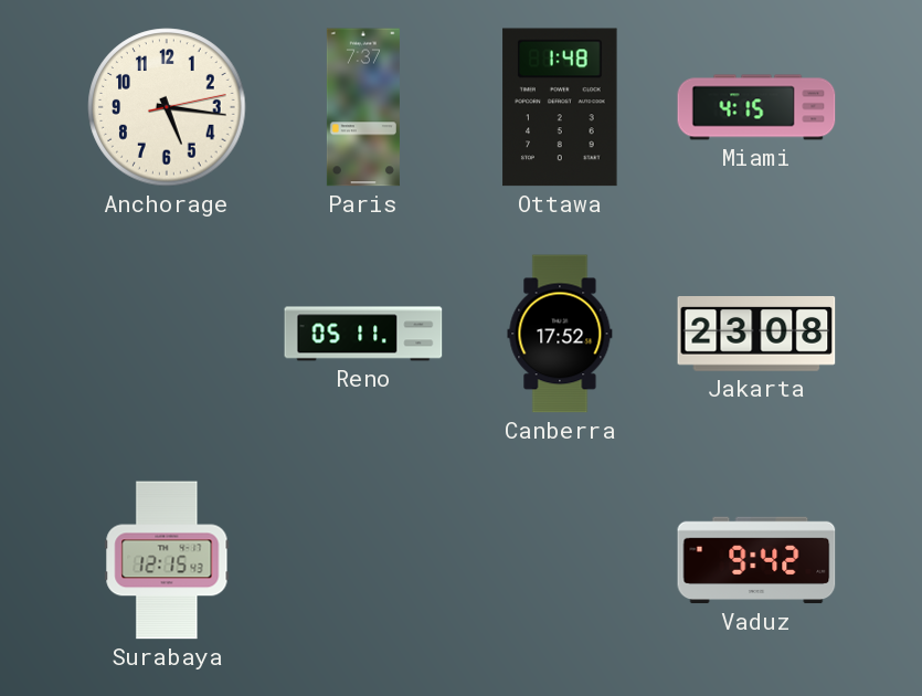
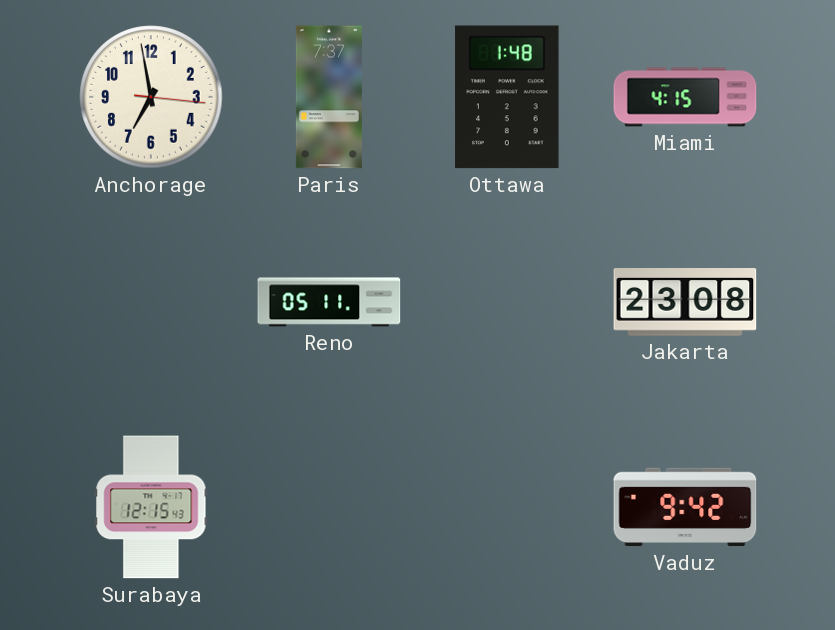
Anchorage: 5:16 -> 6:58
Canberra: 17:52 -> none
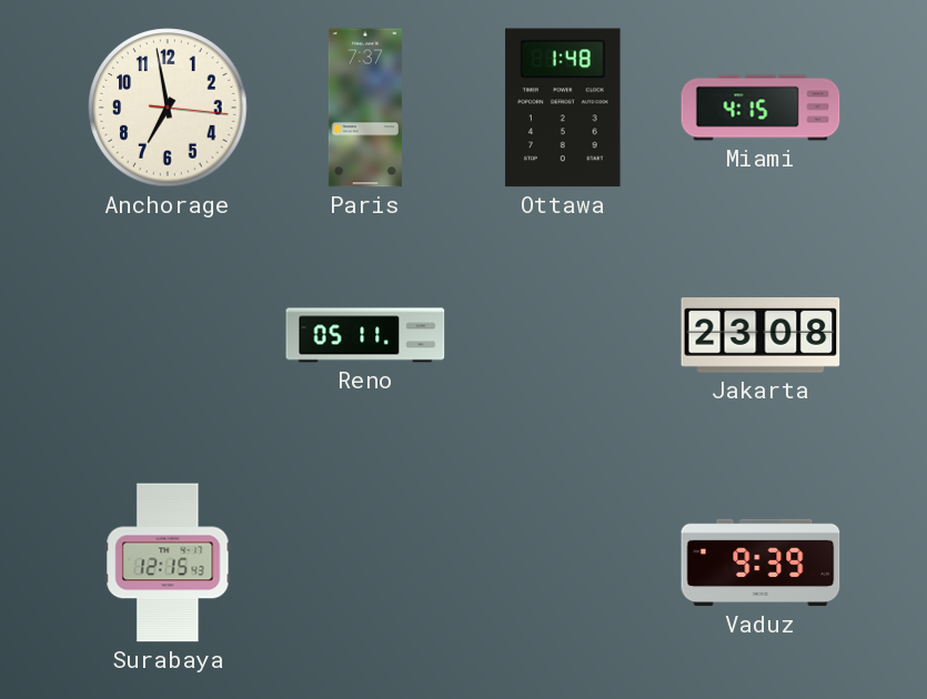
Vaduz: 9:42 -> 9:39
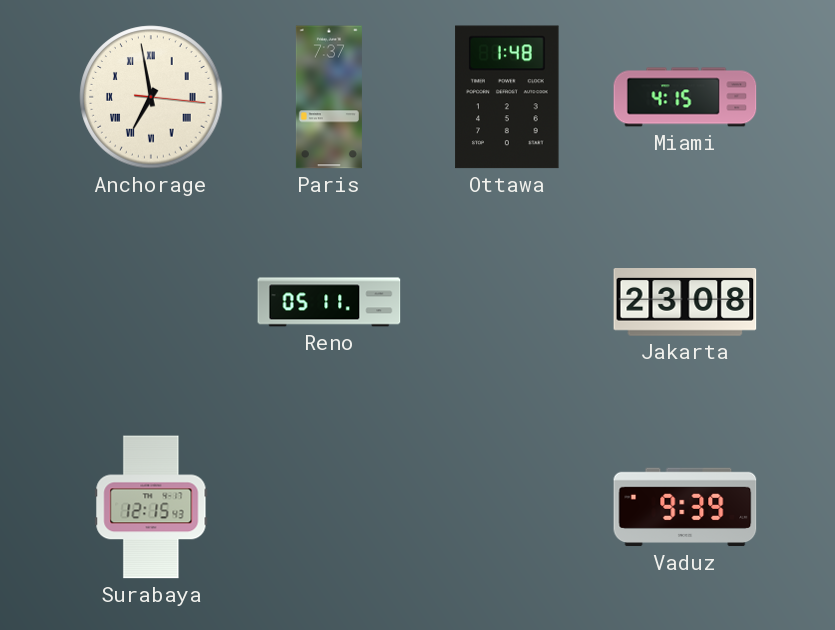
Anchorage numerals: Arabic -> Roman
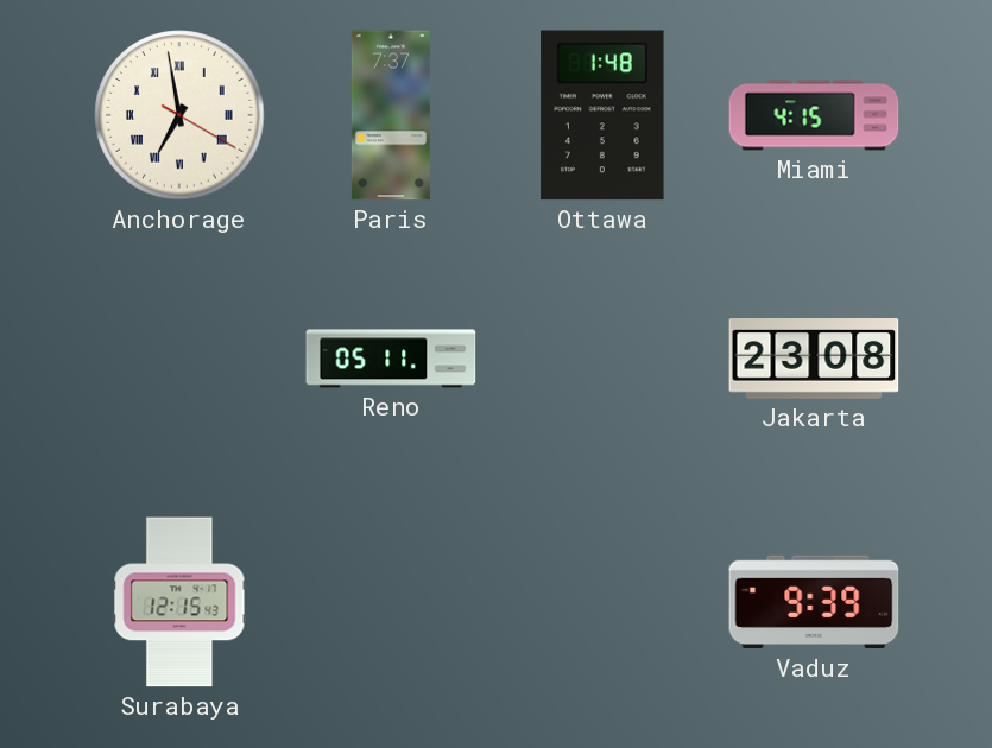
Anchorage: 6:58:16 -> 6:58:20
